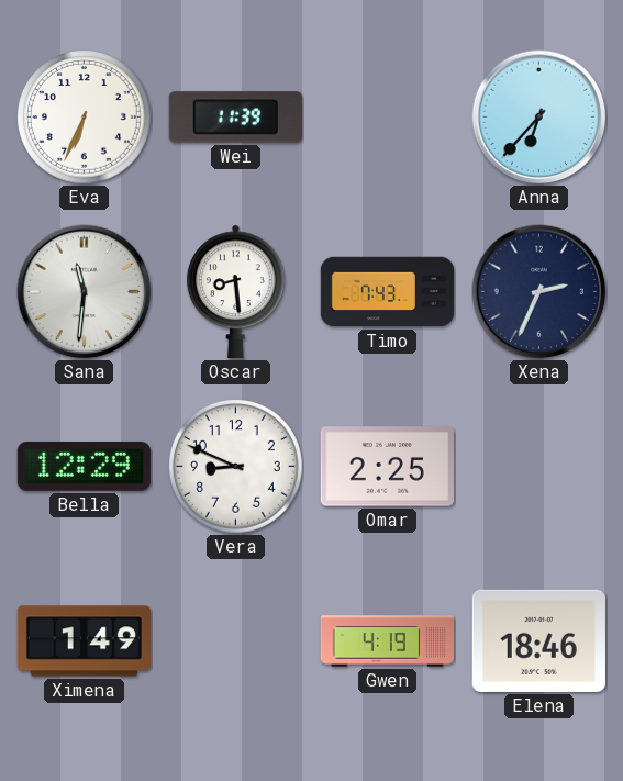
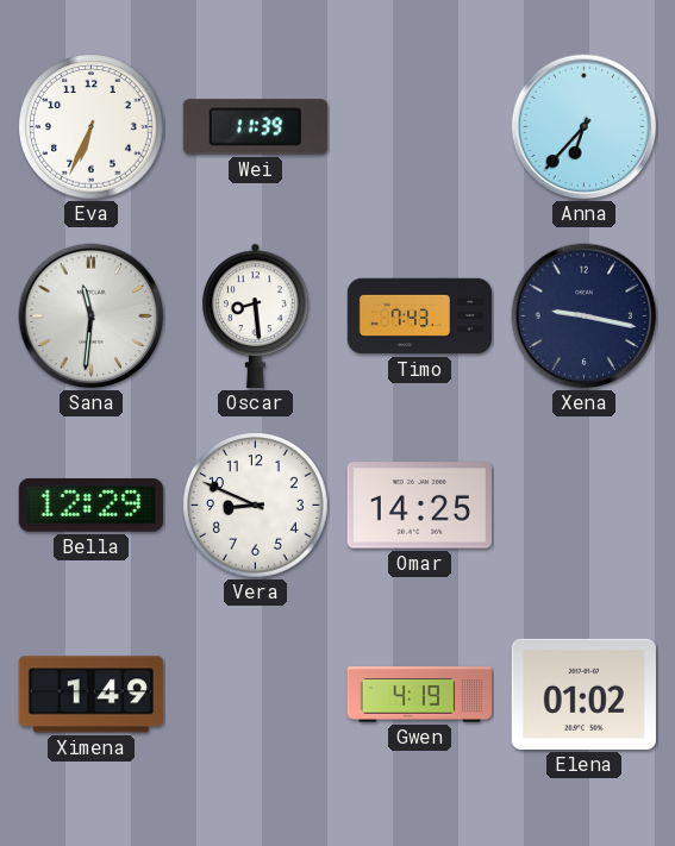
Xena: 2:34 -> 9:17
Omar: 2:25 -> 14:25
Elena: 18:46 -> 01:02
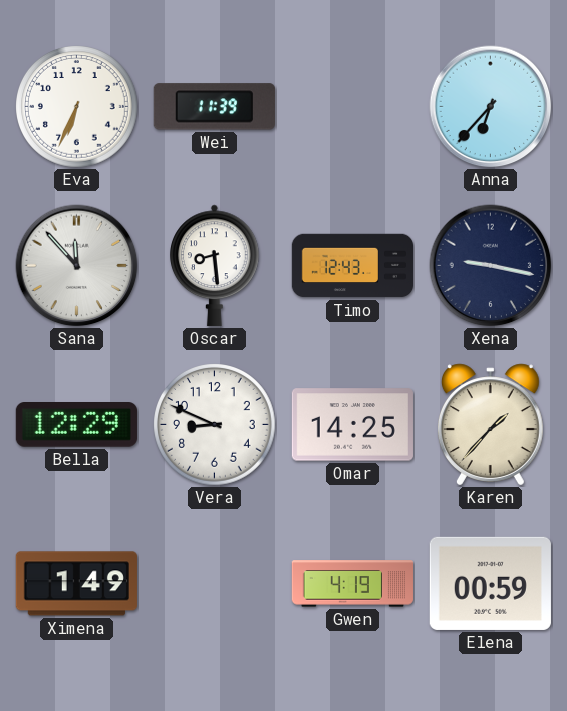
Sana: 11:31 -> 11:53
Timo: 7:43 -> 12:43
Karen: none -> 1:37
Elena: 01:02 -> 00:59
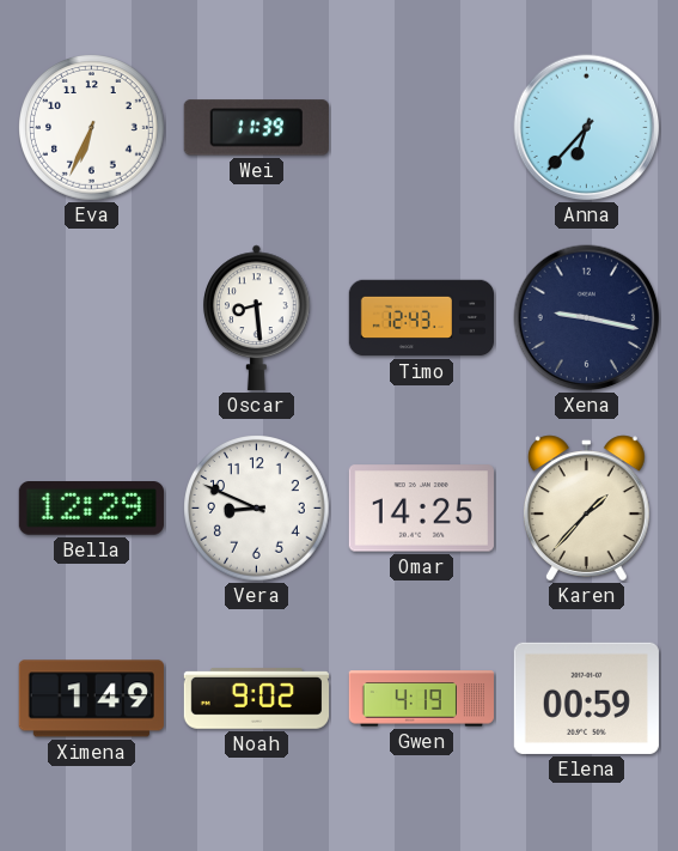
Sana: 11:53 -> none
Noah: none -> 9:02
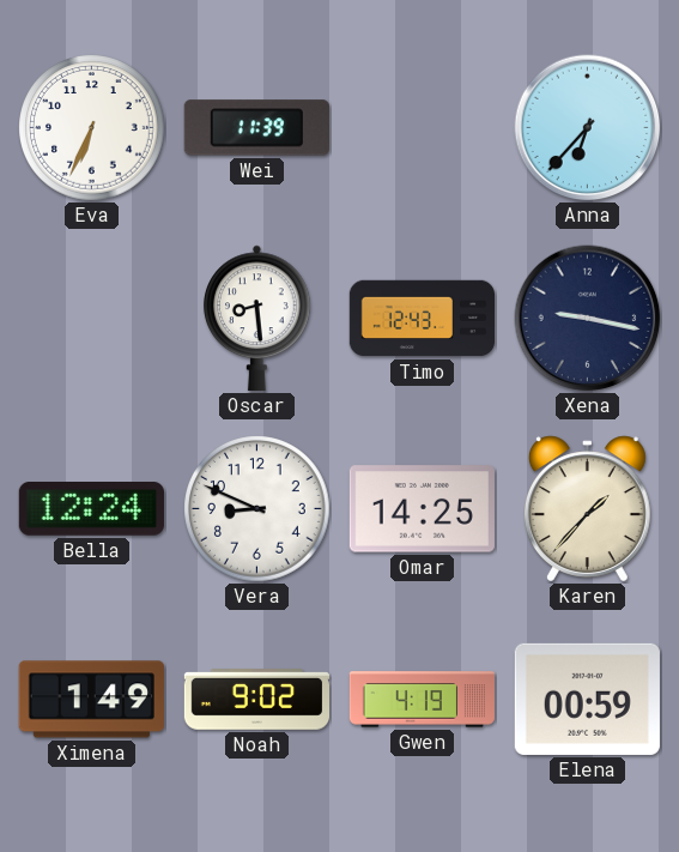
Bella: 12:29 -> 12:24
